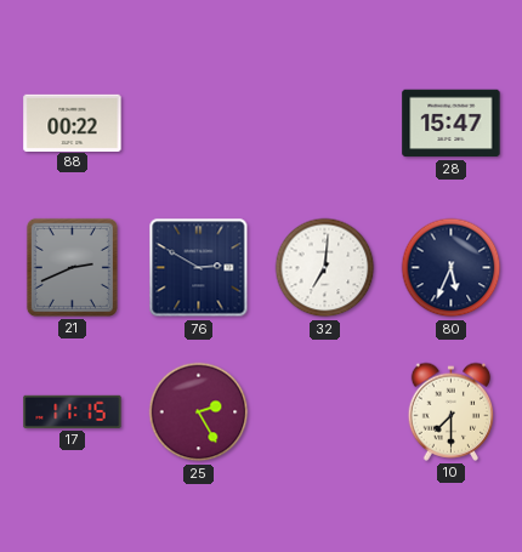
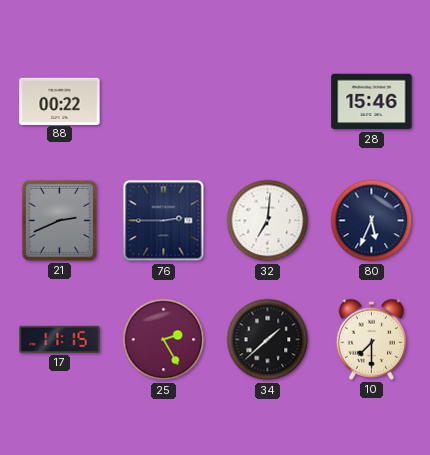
28: 15:47 -> 15:46
76: 2:50 -> 2:45
34: none -> 1:38
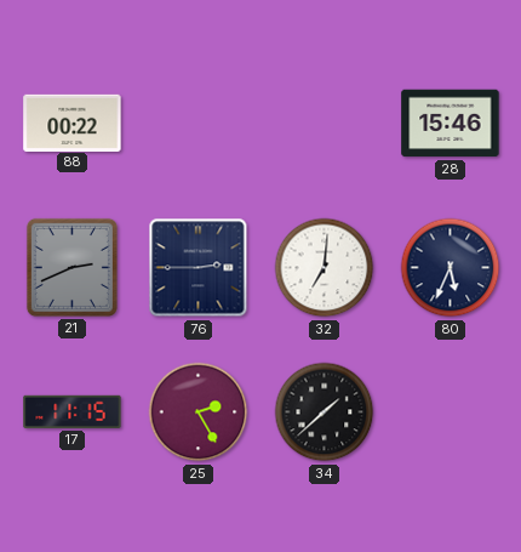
10: 7:30 -> none
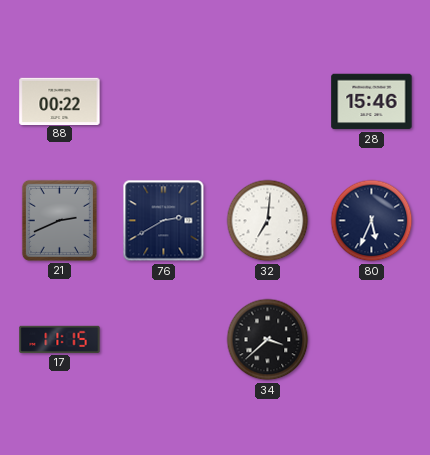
76: 2:45 -> 2:40
25: 2:25 -> none
34: 1:38 -> 3:38
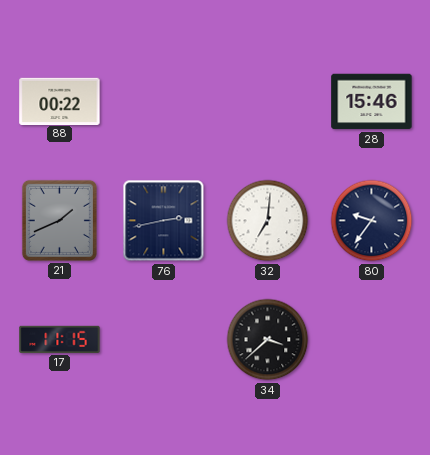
21: 2:41 -> 1:41
76: 2:40 -> 2:43
80: 5:34 -> 9:36
